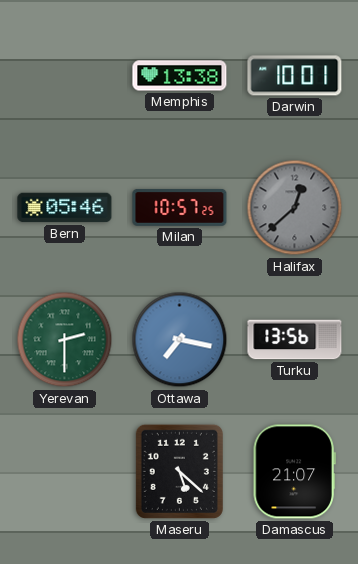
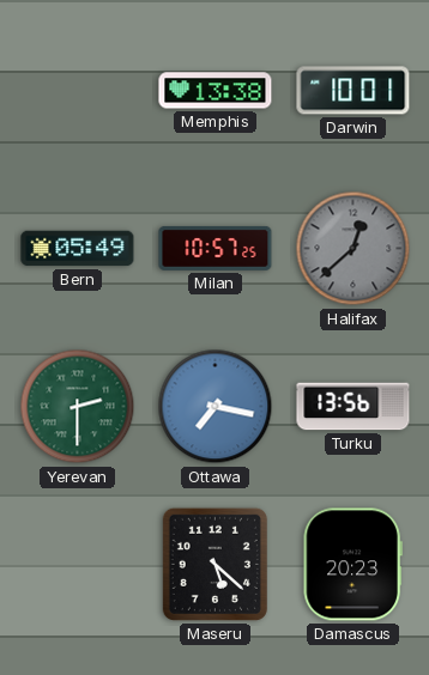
Bern: 05:46 -> 05:49
Damascus: 21:07 -> 20:23
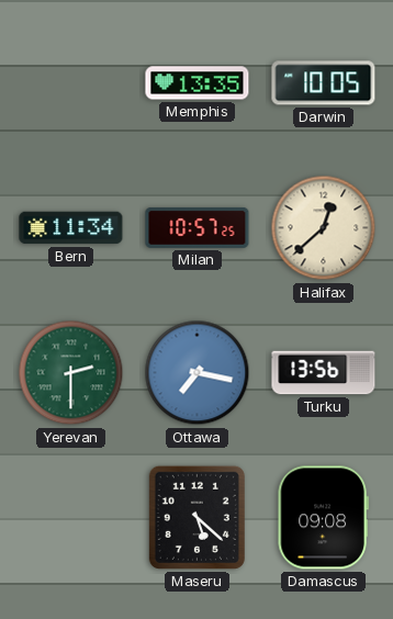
Memphis: 13:38 -> 13:35
Darwin: 10:01 -> 10:05
Bern: 05:49 -> 11:34
Halifax dial: grey -> cream
Damascus: 20:23 -> 09:08
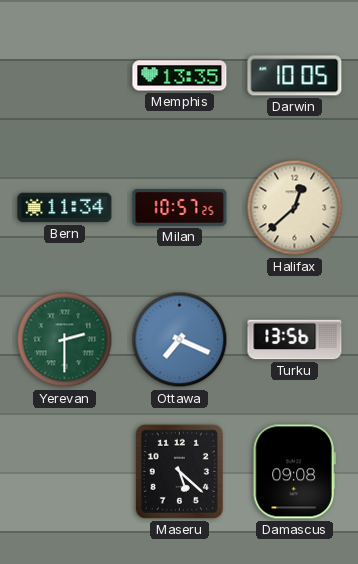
Ottawa: 7:17 -> 7:19
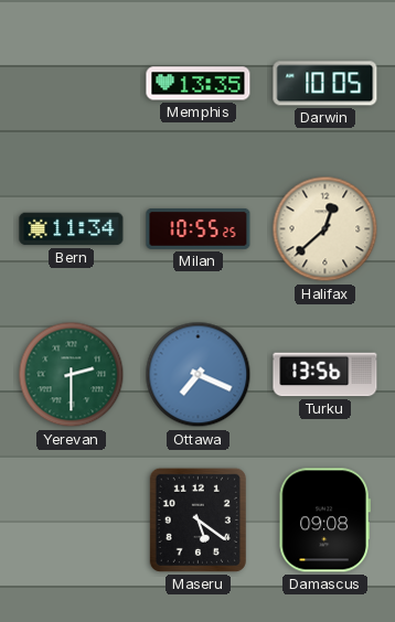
Milan: 10:57 -> 10:55
Maseru: 5:22 -> 5:21
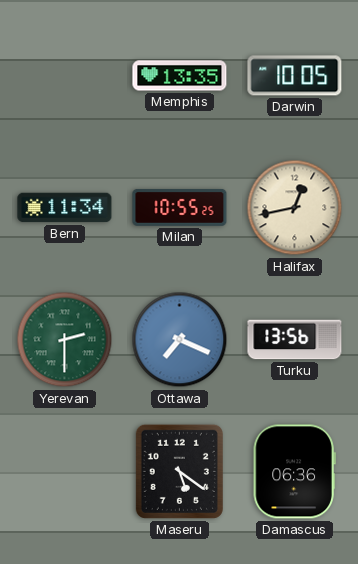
Halifax: 12:38 -> 12:43
Damascus: 09:08 -> 06:36
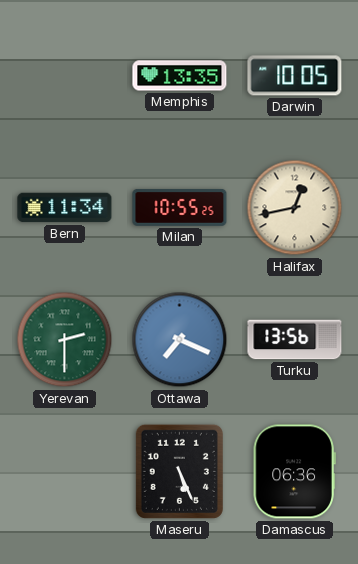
Maseru: 5:21 -> 5:26
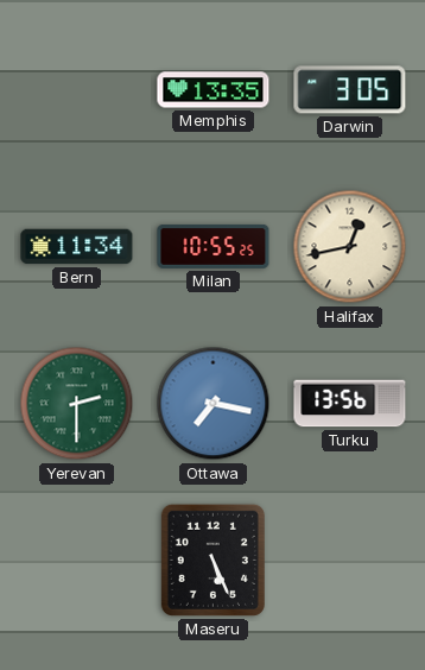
Darwin: 10:05 -> 3:05
Ottawa: 7:19 -> 7:17
Damascus: 06:36 -> none
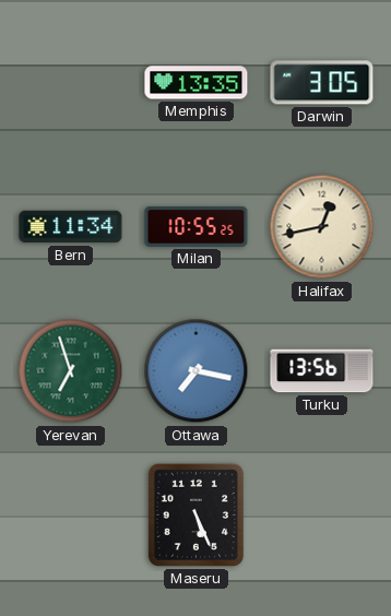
Yerevan: 2:30 -> 6:57
